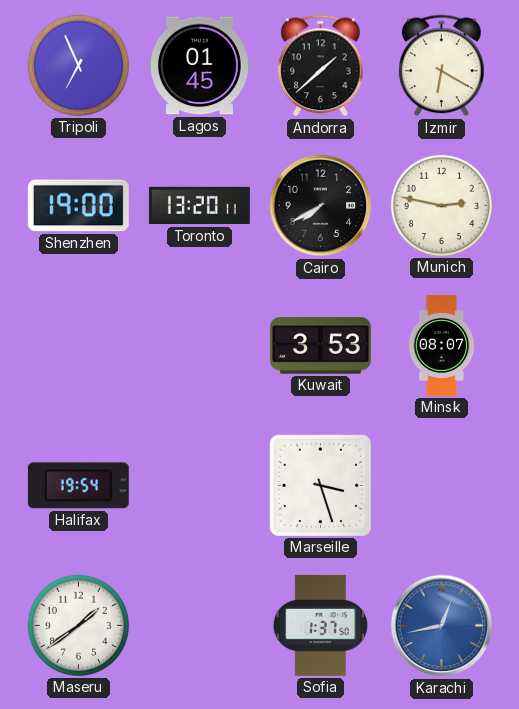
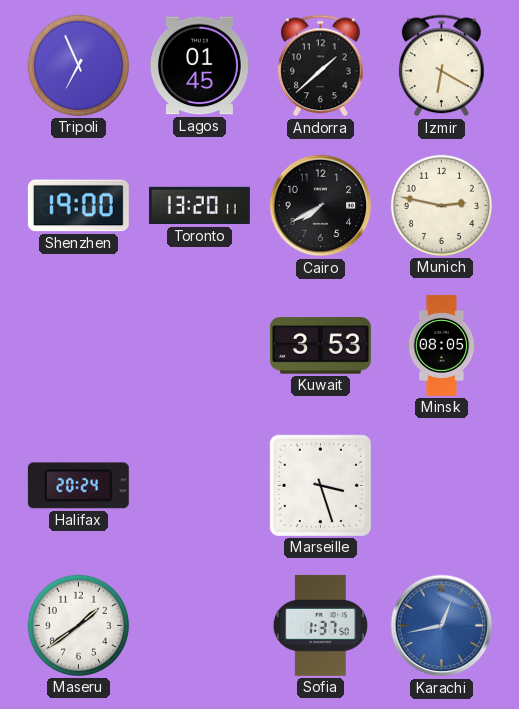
Minsk: 08:07 -> 08:05
Halifax: 19:54 -> 20:24
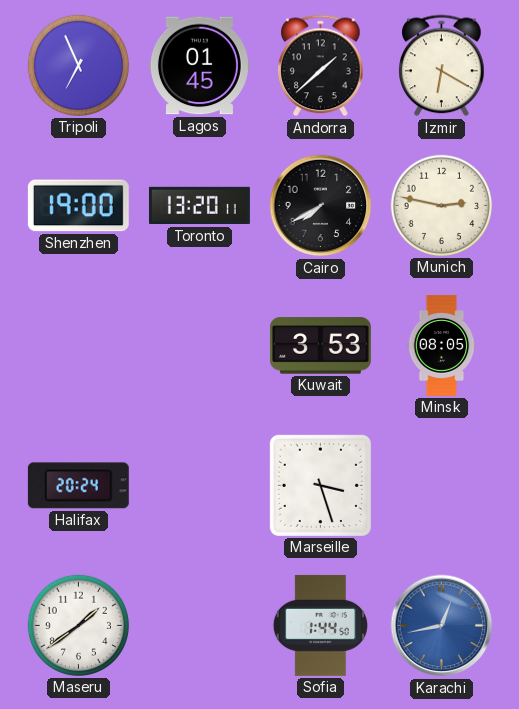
Sofia: 1:37 -> 1:44
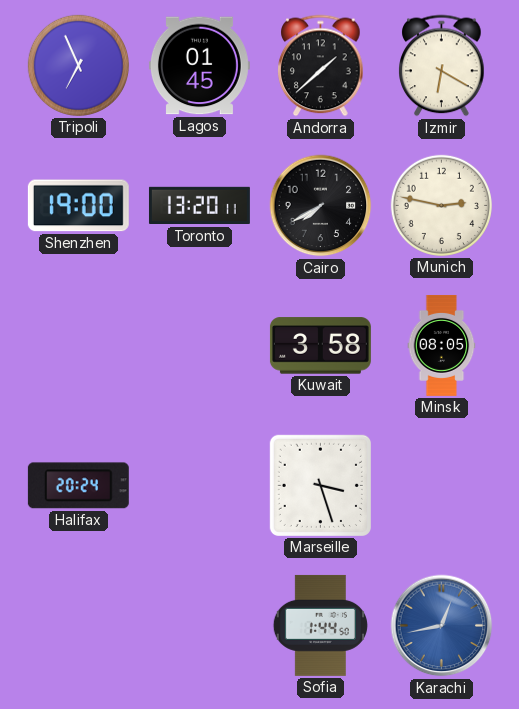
Kuwait: 3:53 -> 3:58
Maseru: 1:39 -> none
